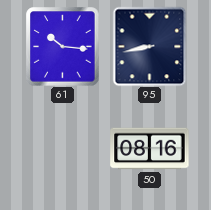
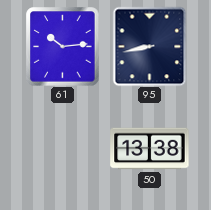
61: 10:16 -> 10:14
50: 08:16 -> 13:38
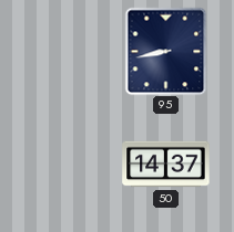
61: 10:14 -> none
50: 13:38 -> 14:37
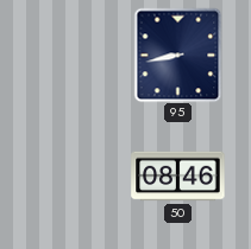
50: 14:37 -> 08:46
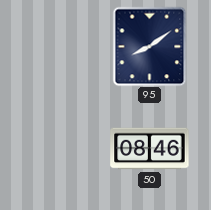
95: 8:43 -> 8:09
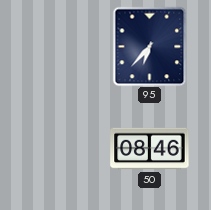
95: 8:09 -> 6:37
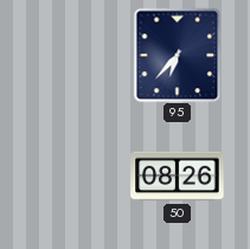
50: 08:46 -> 08:26
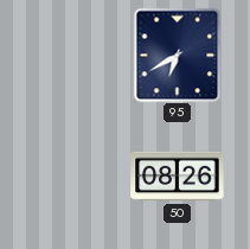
95: 6:37 -> 6:40
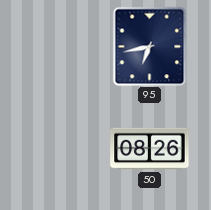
95: 6:40 -> 6:43
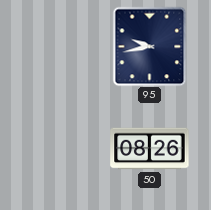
95: 6:43 -> 9:43
